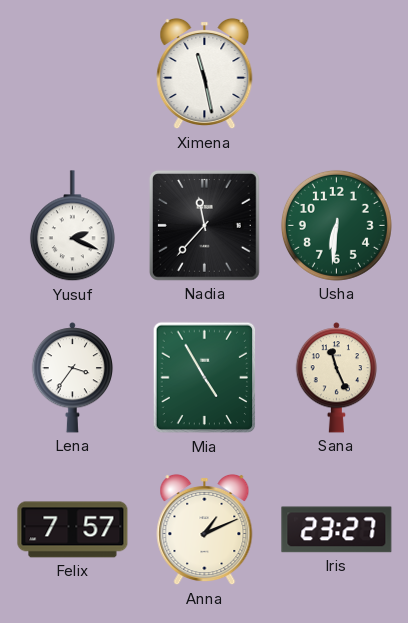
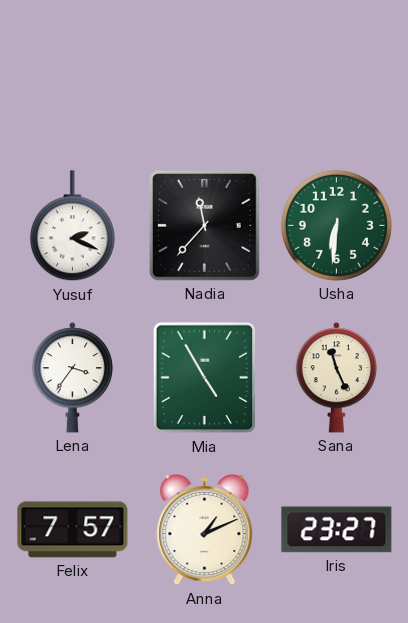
Ximena: 11:28 -> none
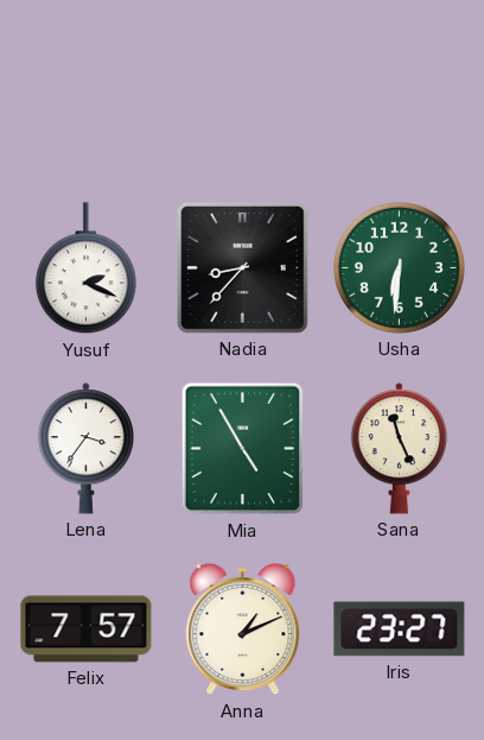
Nadia: 11:37 -> 8:37
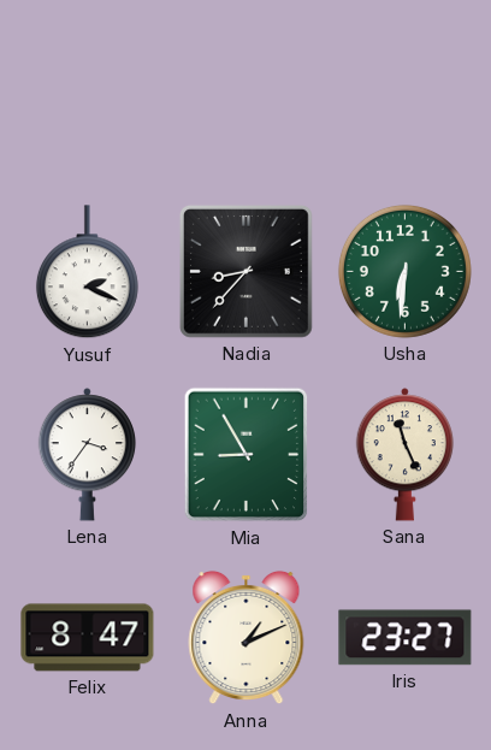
Mia: 4:55 -> 8:55
Felix: 7:57 -> 8:47
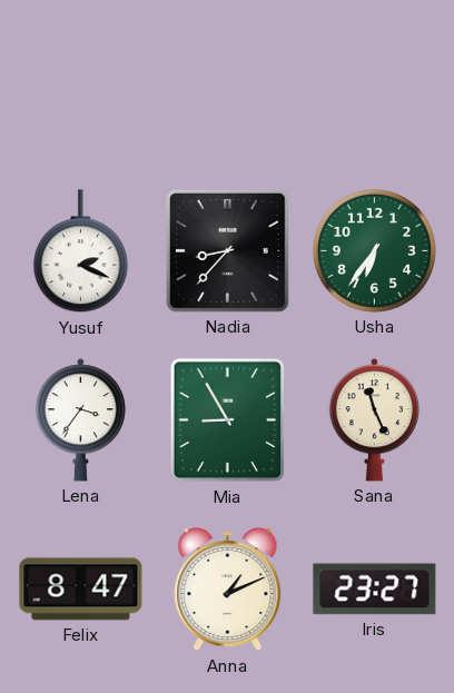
Usha: 6:31 -> 6:36
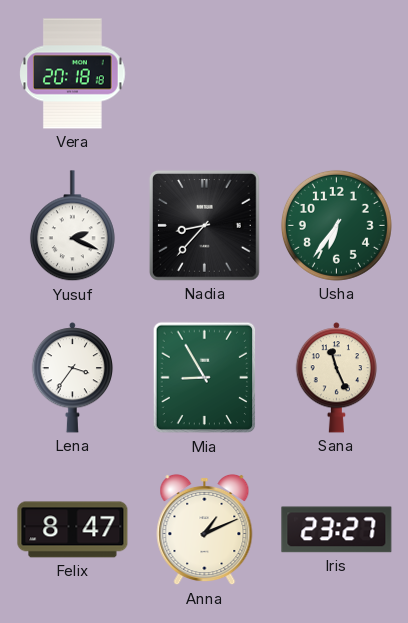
Vera: none -> 20:18
